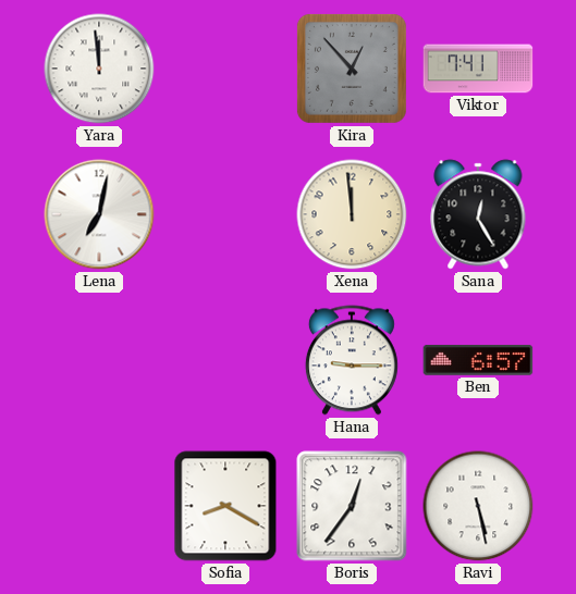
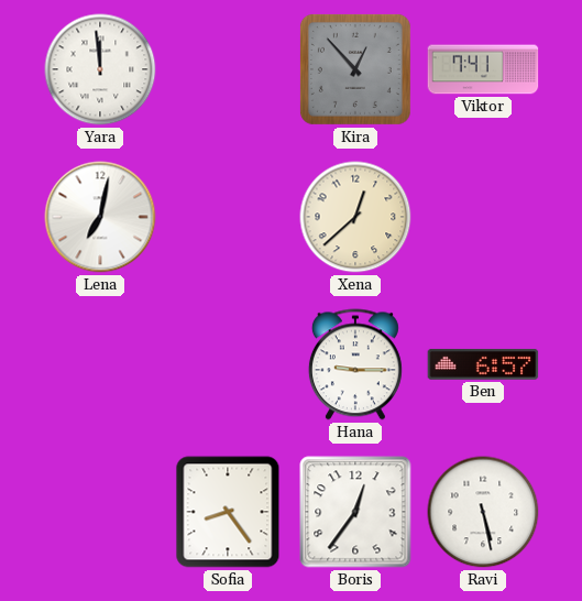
Xena: 11:59 -> 12:38
Sana: 12:25 -> none
Sofia: 8:20 -> 8:24
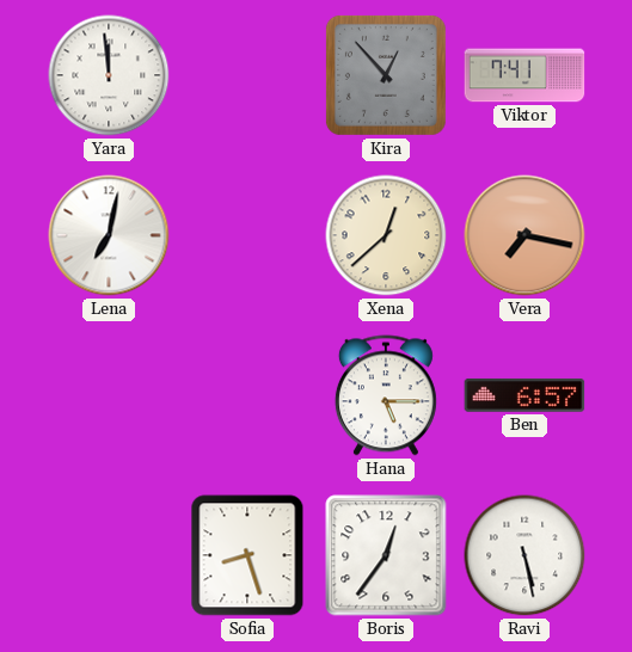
Vera: none -> 7:17
Hana: 9:15 -> 5:15
Sofia: 8:24 -> 8:27
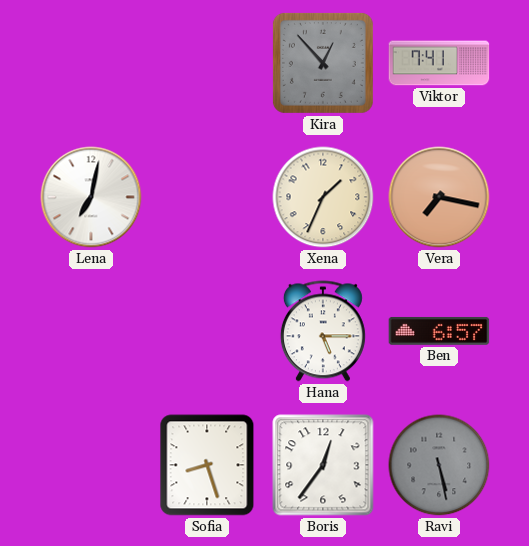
Yara: 11:59 -> none
Xena: 12:38 -> 1:34
Ravi dial: white -> grey
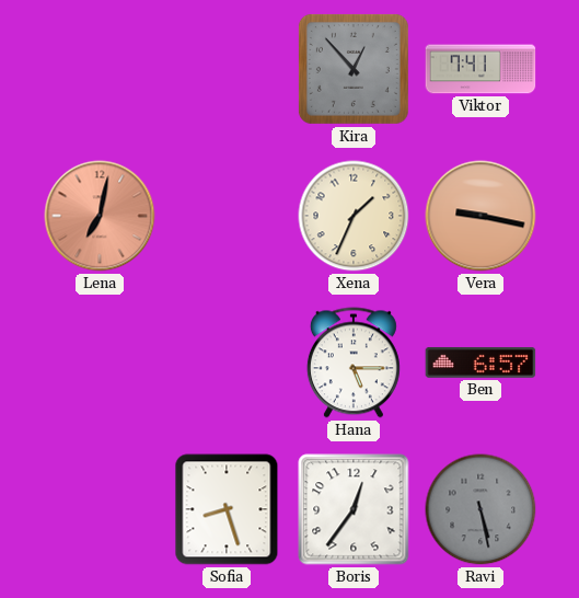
Lena dial: white -> salmon
Vera: 7:17 -> 9:17
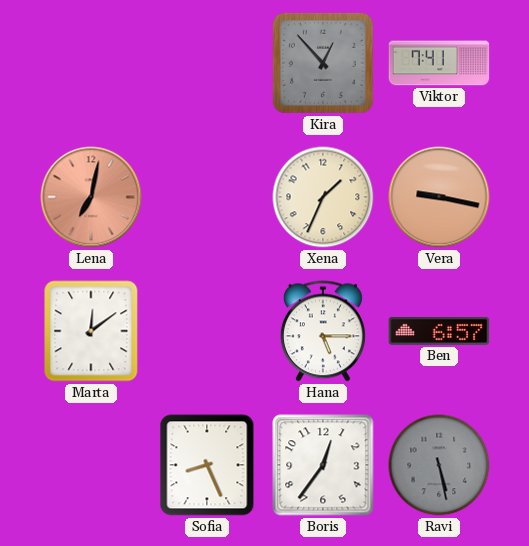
Marta: none -> 12:09
Sofia: 8:27 -> 8:26
